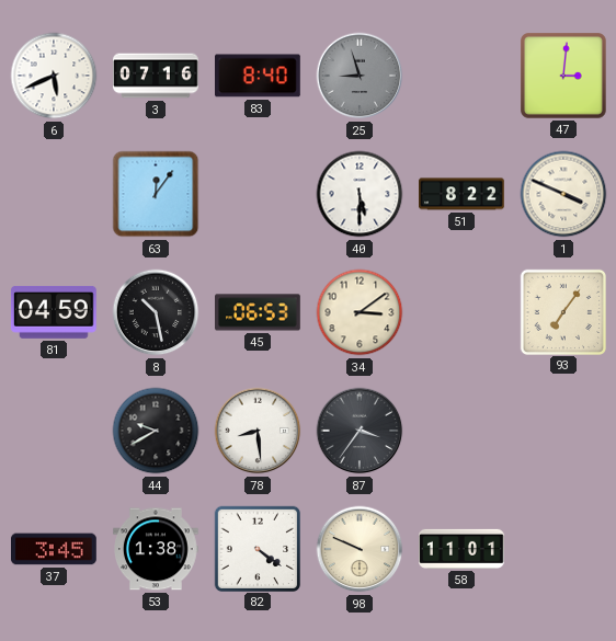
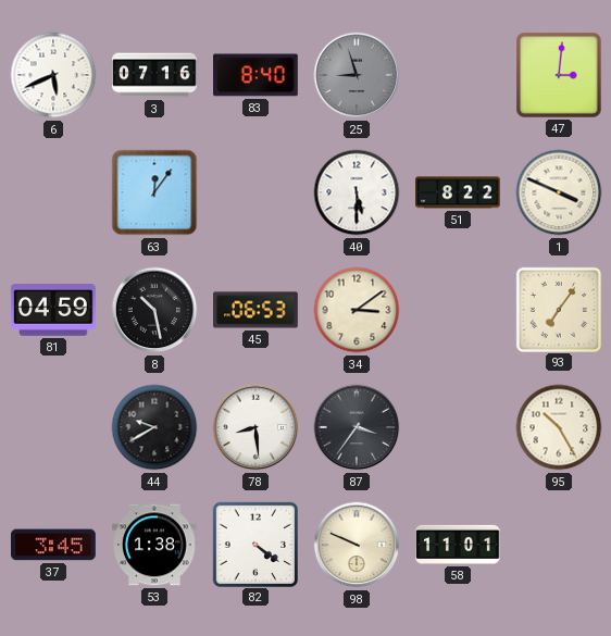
95: none -> 10:25
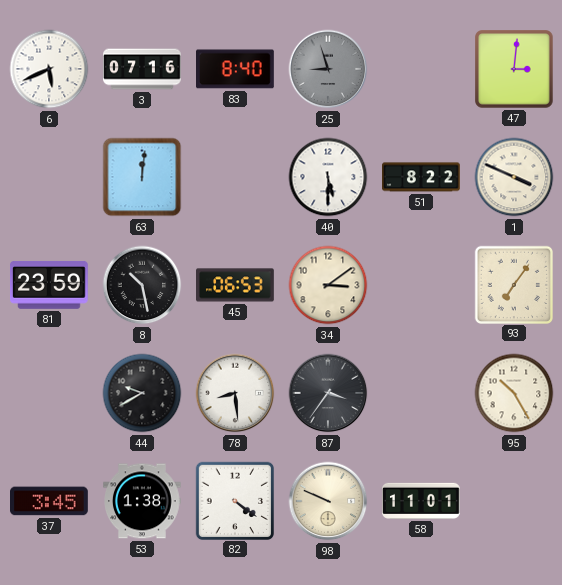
63: 12:06 -> 12:01
81: 04:59 -> 23:59
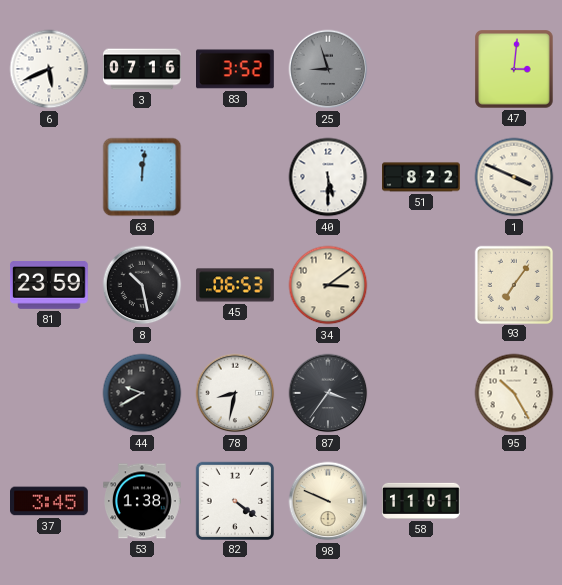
83: 8:40 -> 3:52
78: 8:29 -> 8:32
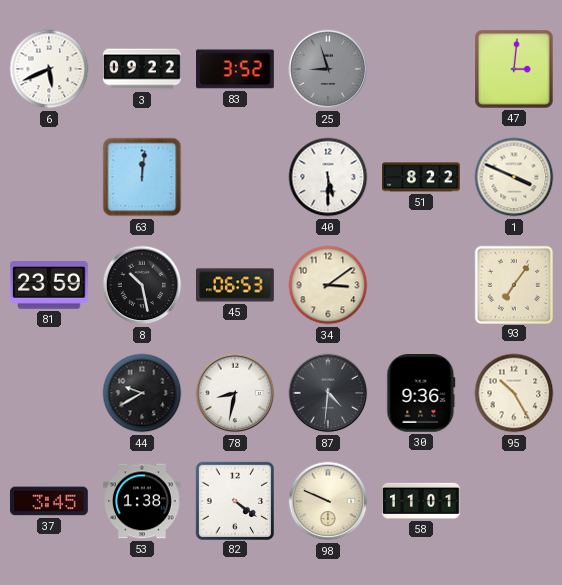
3: 07:16 -> 09:22
87: 3:36 -> 4:31
30: none -> 9:36
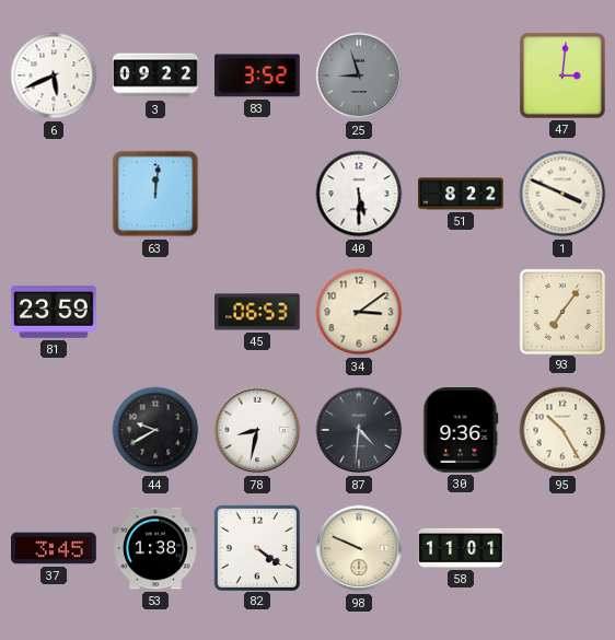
8: 10:28 -> none
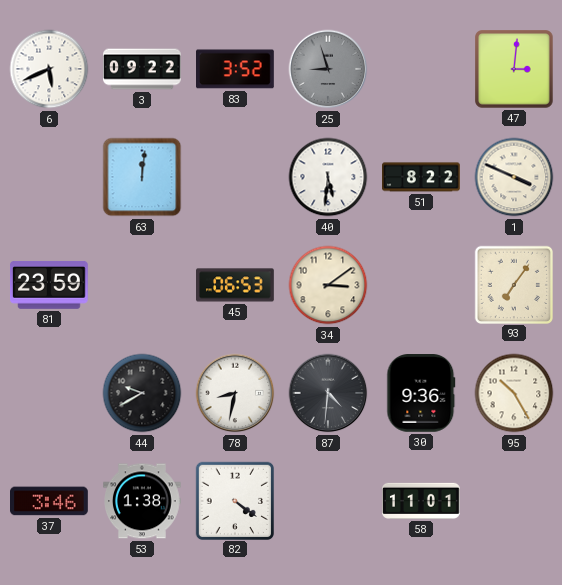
40: 5:30 -> 5:31
37: 3:45 -> 3:46
98: 9:49 -> none
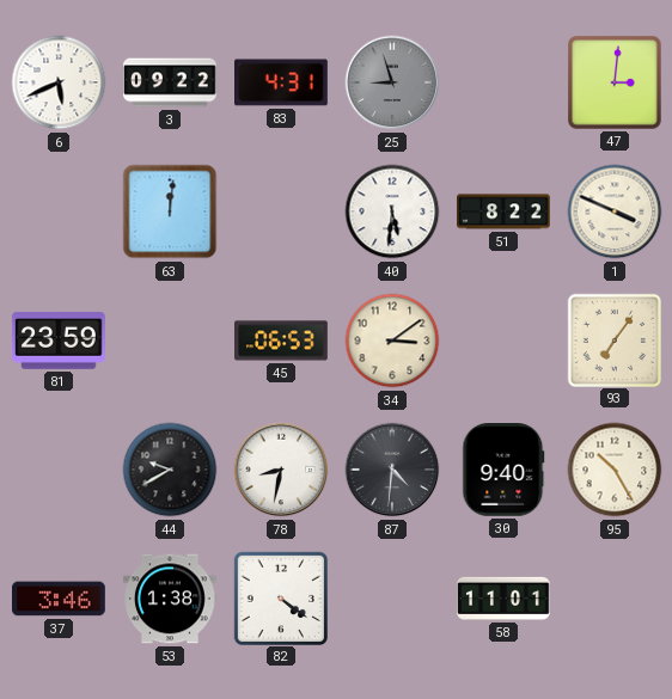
83: 3:52 -> 4:31
30: 9:36 -> 9:40
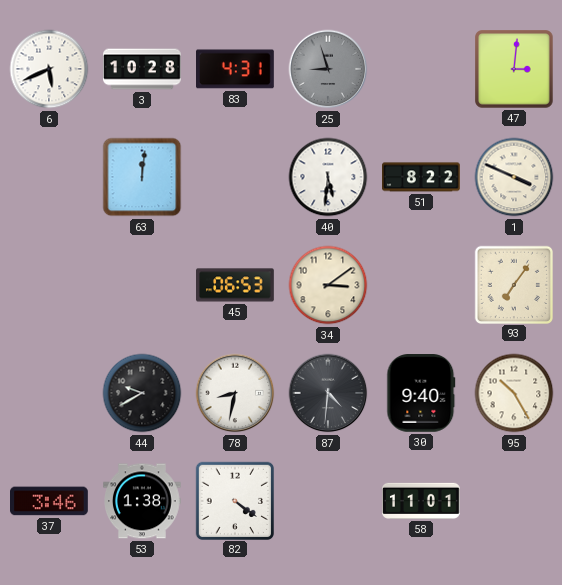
3: 09:22 -> 10:28
81: 23:59 -> none
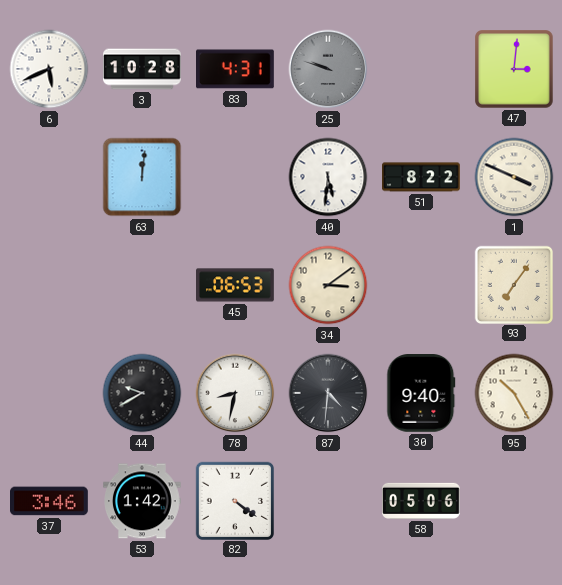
25: 8:57 -> 9:48
53: 1:38 -> 1:42
58: 11:01 -> 05:06
